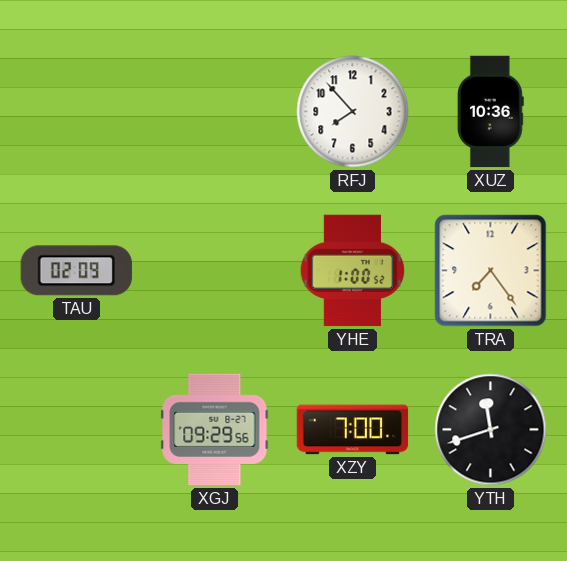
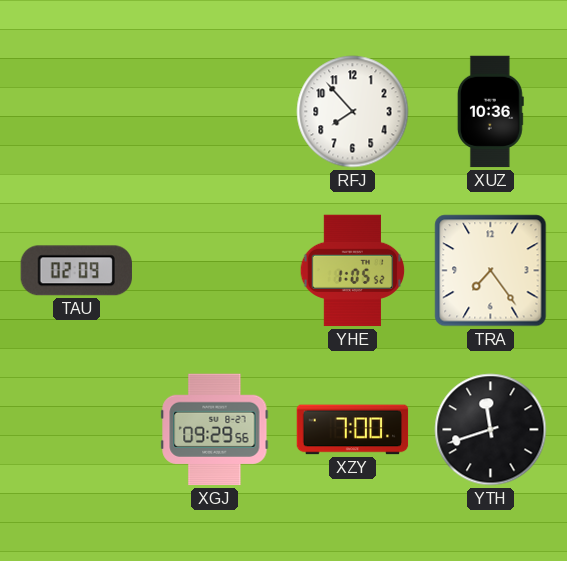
YHE: 1:00 -> 1:05
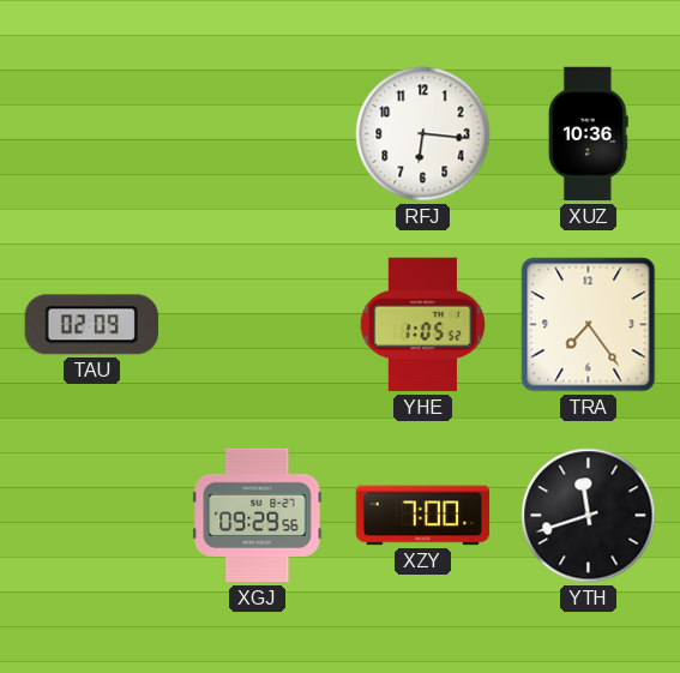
RFJ: 7:53 -> 6:16
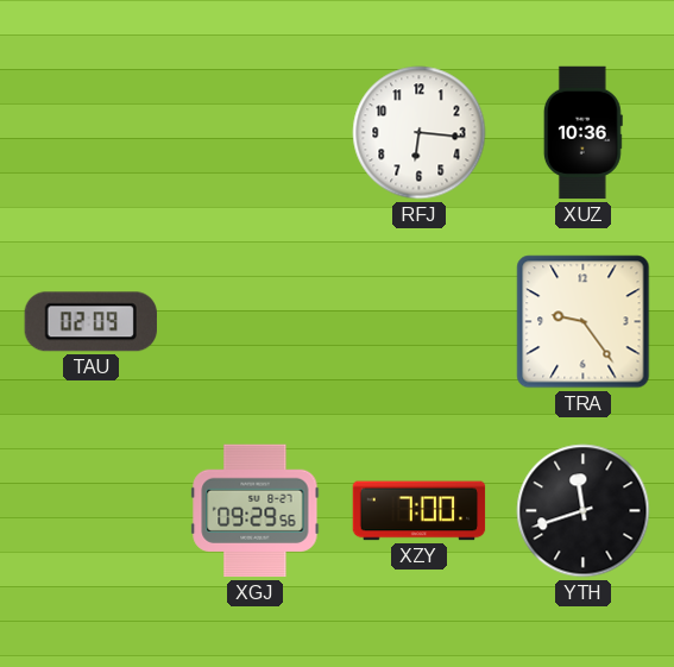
YHE: 1:05 -> none
TRA: 7:24 -> 9:24
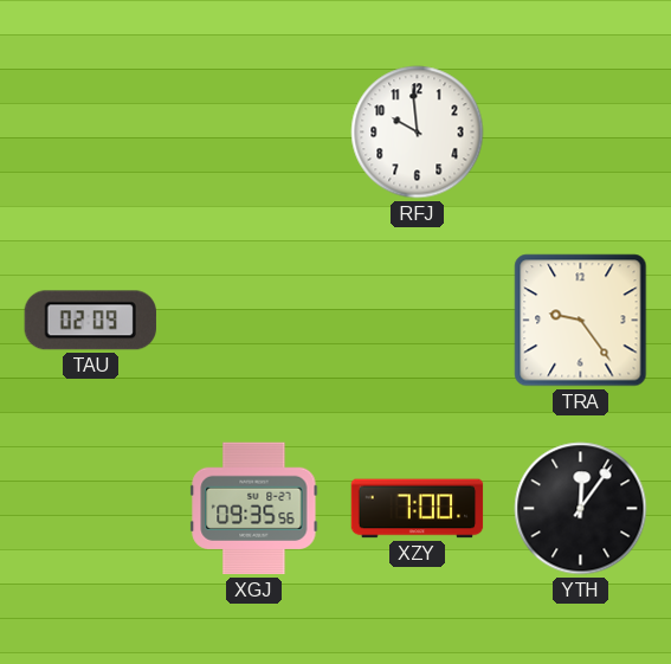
RFJ: 6:16 -> 9:59
XUZ: 10:36 -> none
XGJ: 09:29 -> 09:35
YTH: 11:42 -> 12:06
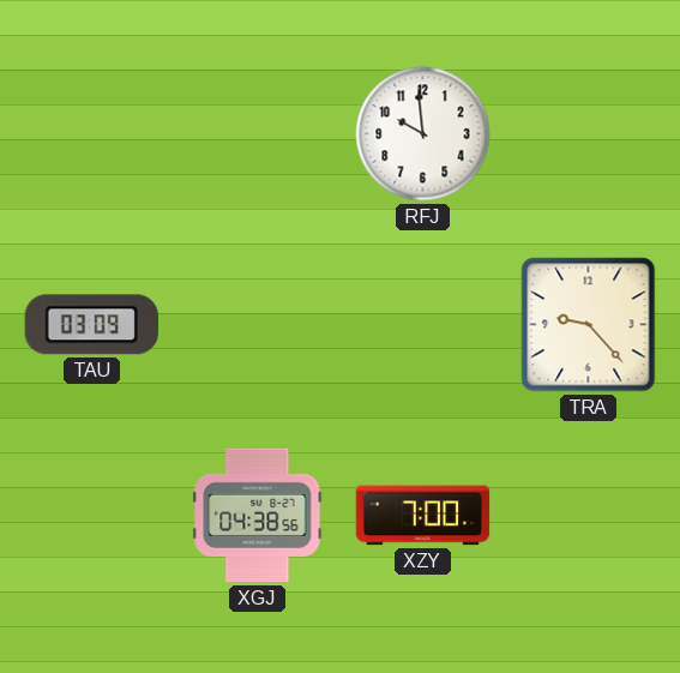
TAU: 02:09 -> 03:09
TRA: 9:24 -> 9:23
XGJ: 09:35 -> 04:38
YTH: 12:06 -> none
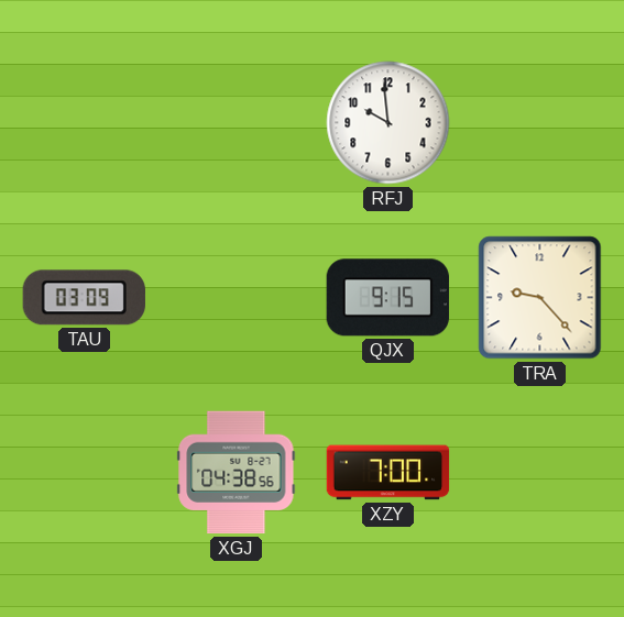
QJX: none -> 9:15
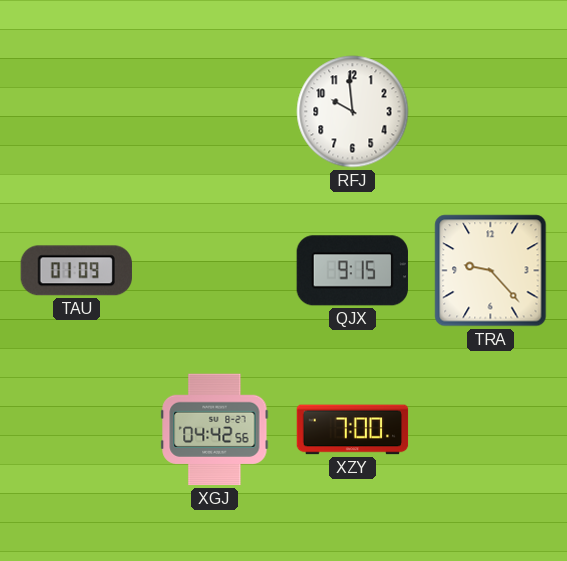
TAU: 03:09 -> 01:09
XGJ: 04:38 -> 04:42
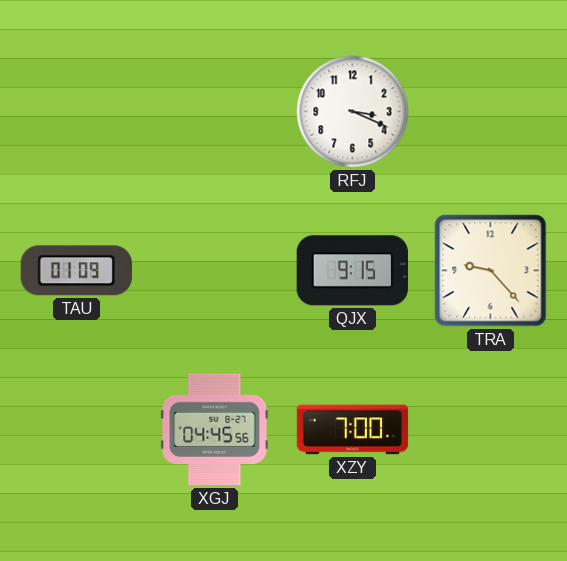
RFJ: 9:59 -> 3:19
XGJ: 04:42 -> 04:45
